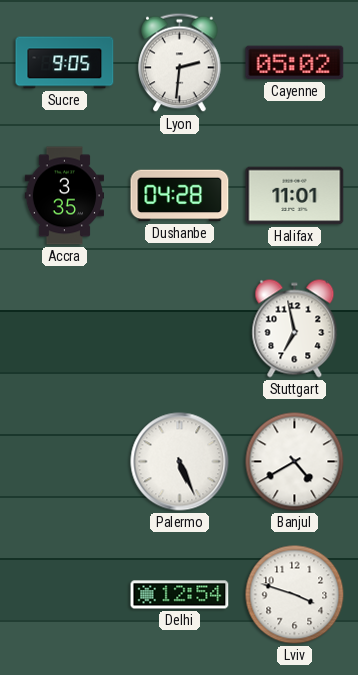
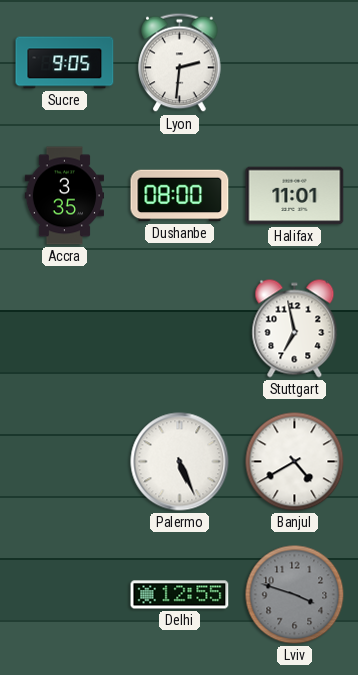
Cayenne: 05:02 -> none
Dushanbe: 04:28 -> 08:00
Delhi: 12:54 -> 12:55
Lviv dial: white -> grey
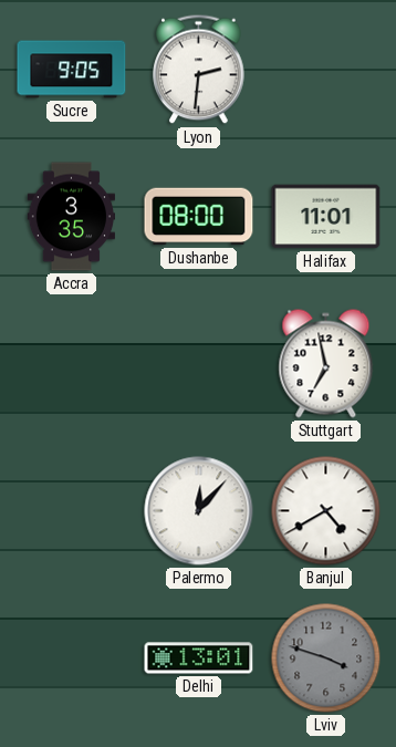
Palermo: 5:26 -> 12:07
Delhi: 12:55 -> 13:01
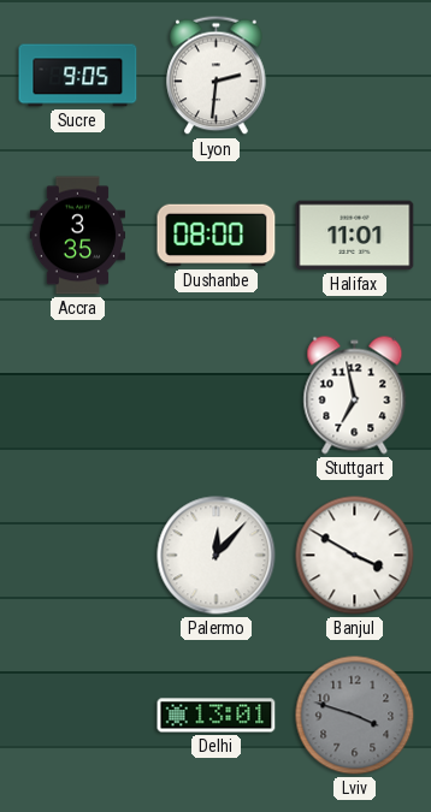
Banjul: 4:40 -> 3:50
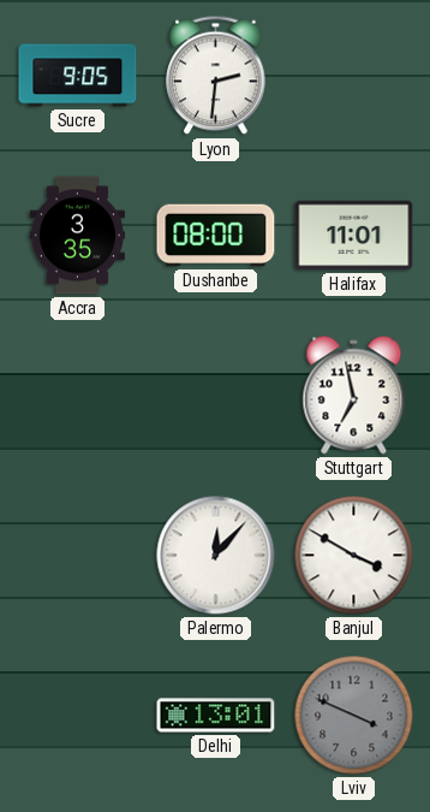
Lviv: 3:48 -> 3:49
